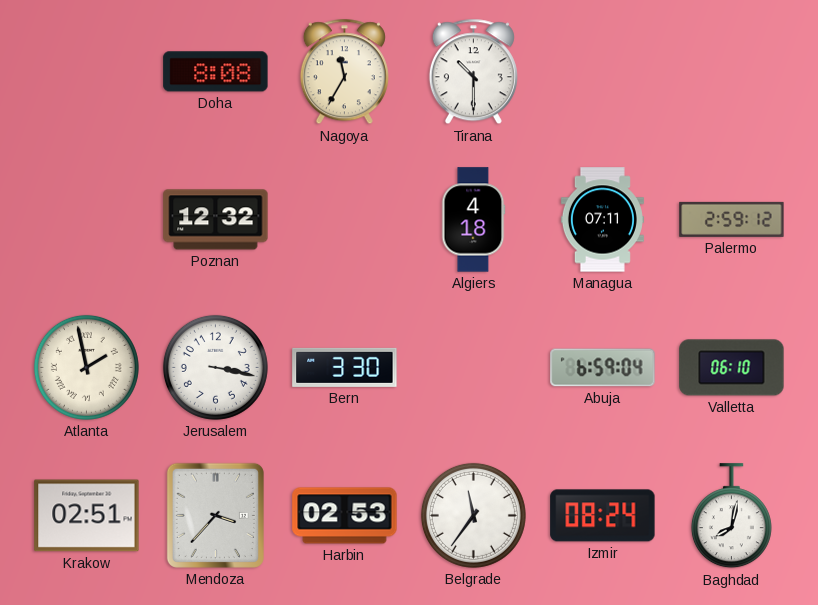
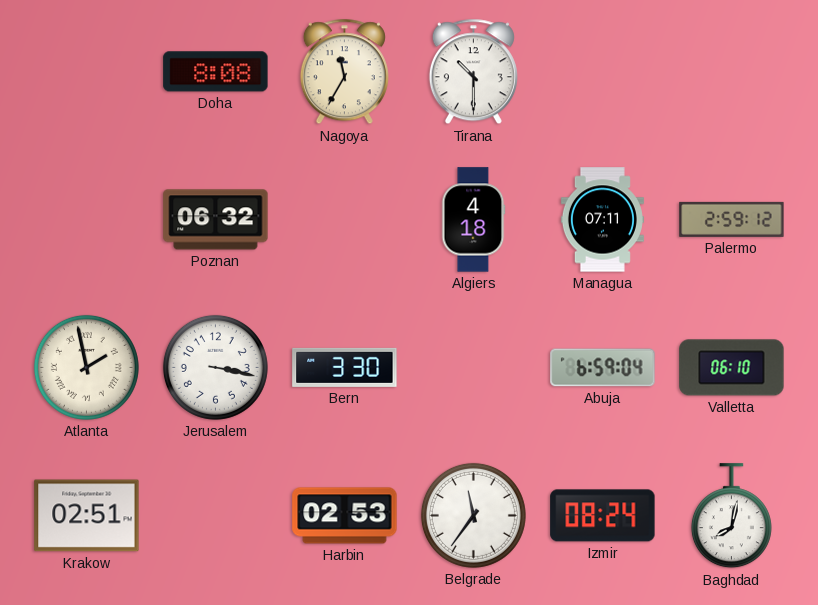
Poznan: 12:32 -> 06:32
Mendoza: 3:37 -> none
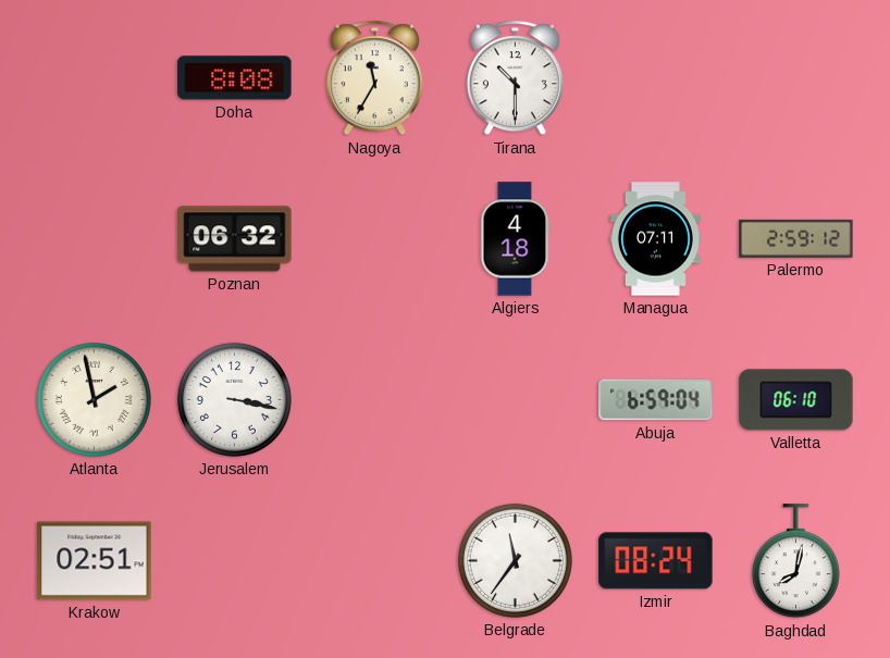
Bern: 3:30 -> none
Harbin: 02:53 -> none
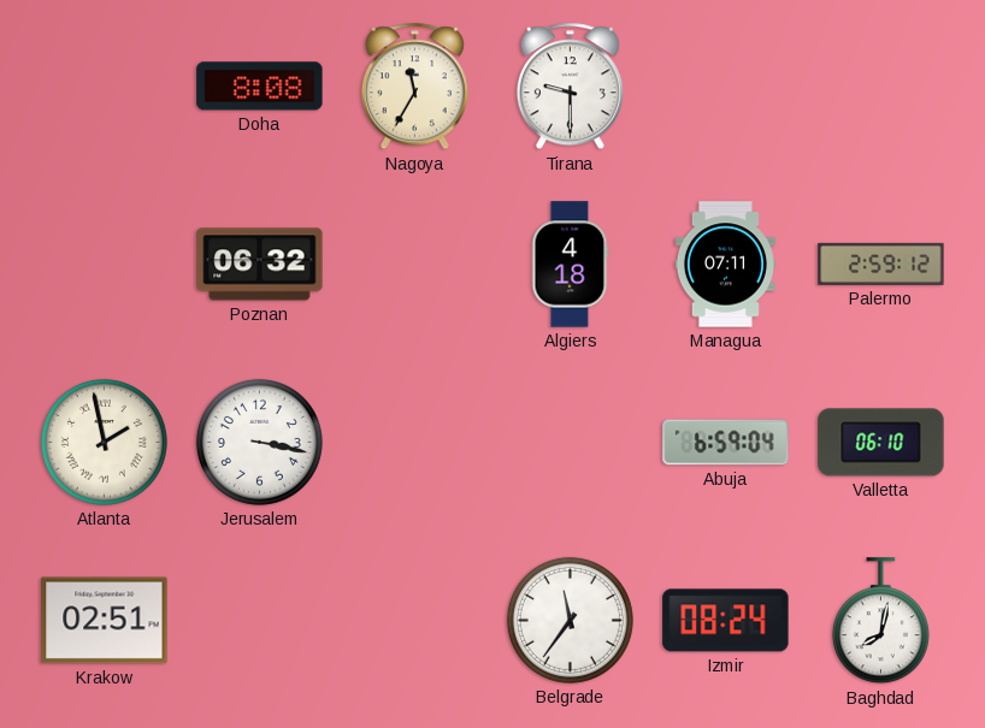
Tirana: 10:30 -> 9:30
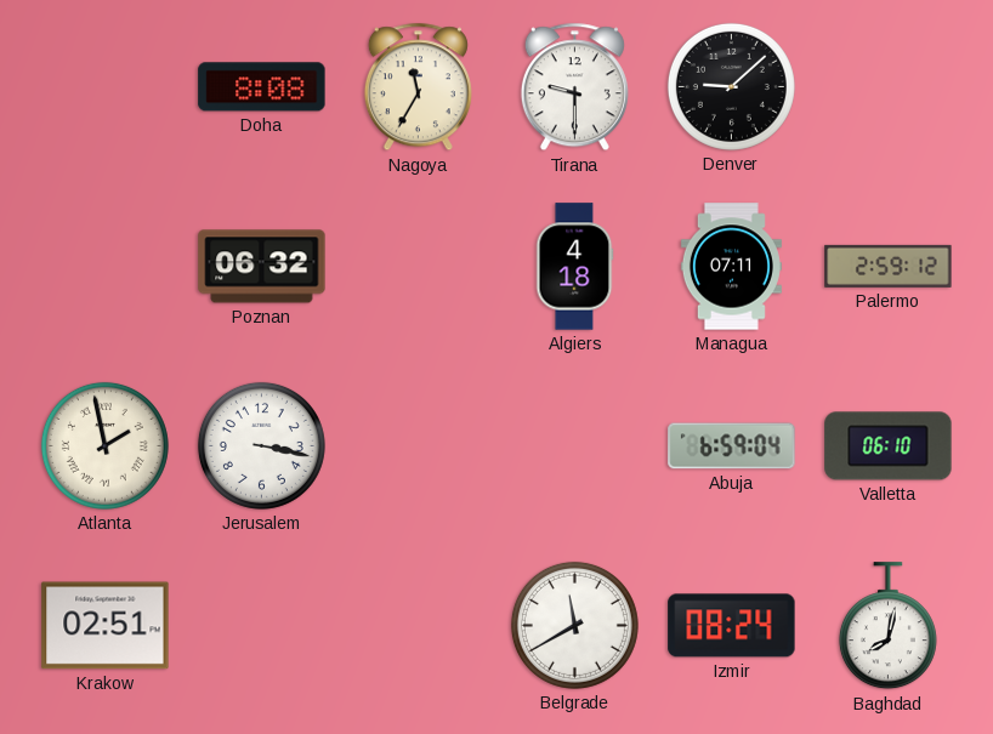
Denver: none -> 9:08
Belgrade: 11:36 -> 11:40
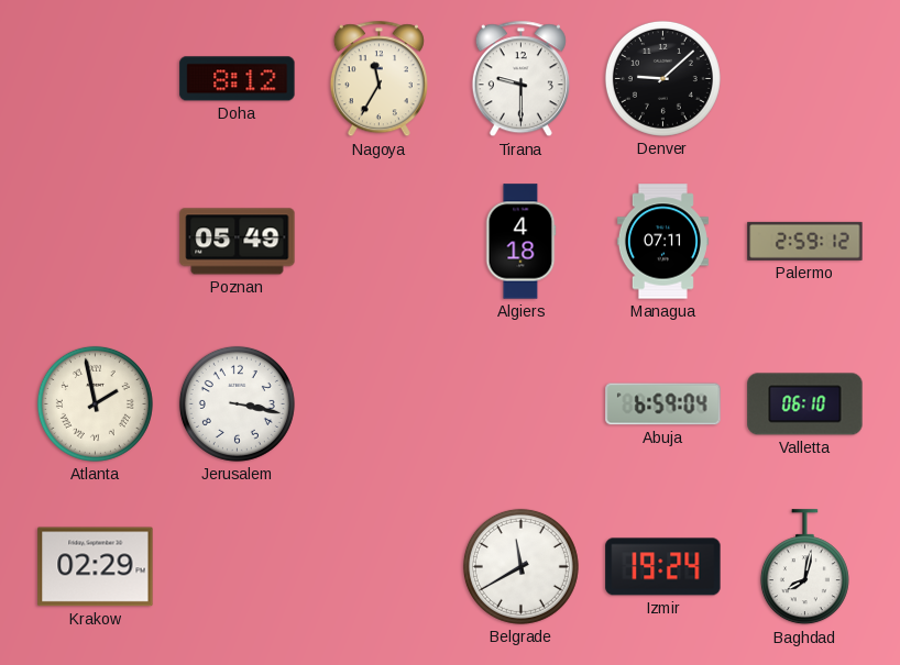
Doha: 8:08 -> 8:12
Poznan: 06:32 -> 05:49
Krakow: 02:51 -> 02:29
Izmir: 08:24 -> 19:24
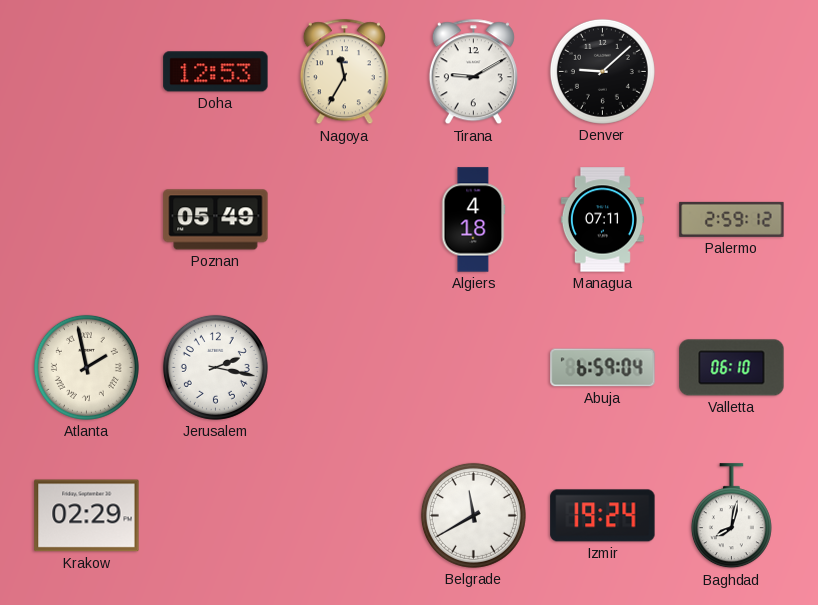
Doha: 8:12 -> 12:53
Tirana: 9:30 -> 9:10
Jerusalem: 3:17 -> 2:17
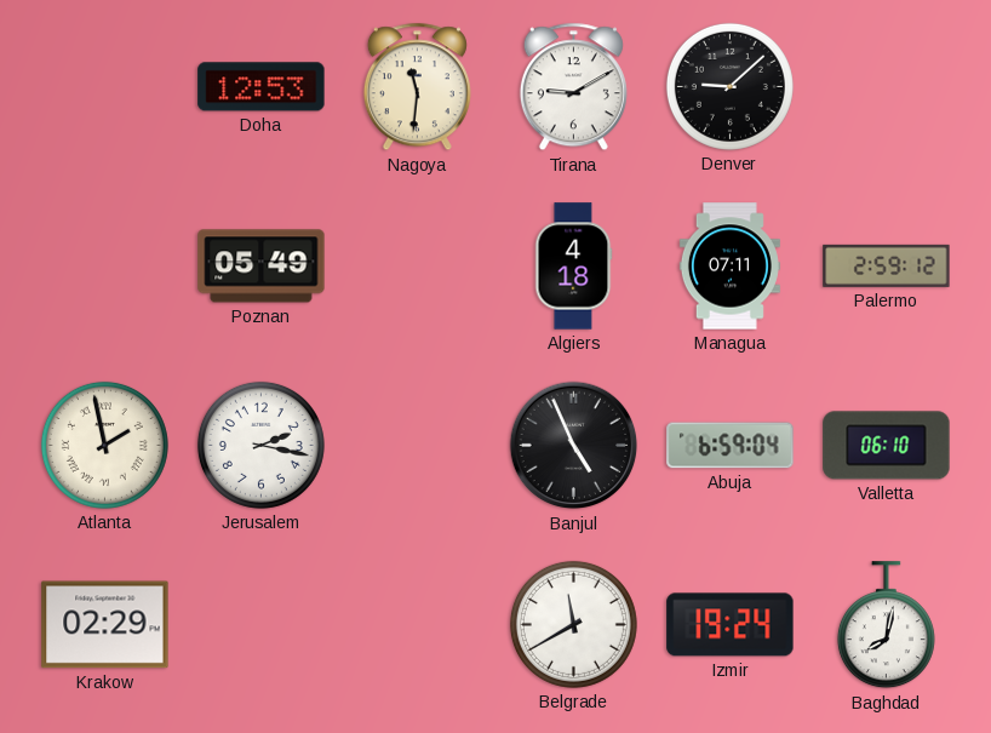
Nagoya: 11:35 -> 11:31
Banjul: none -> 4:56
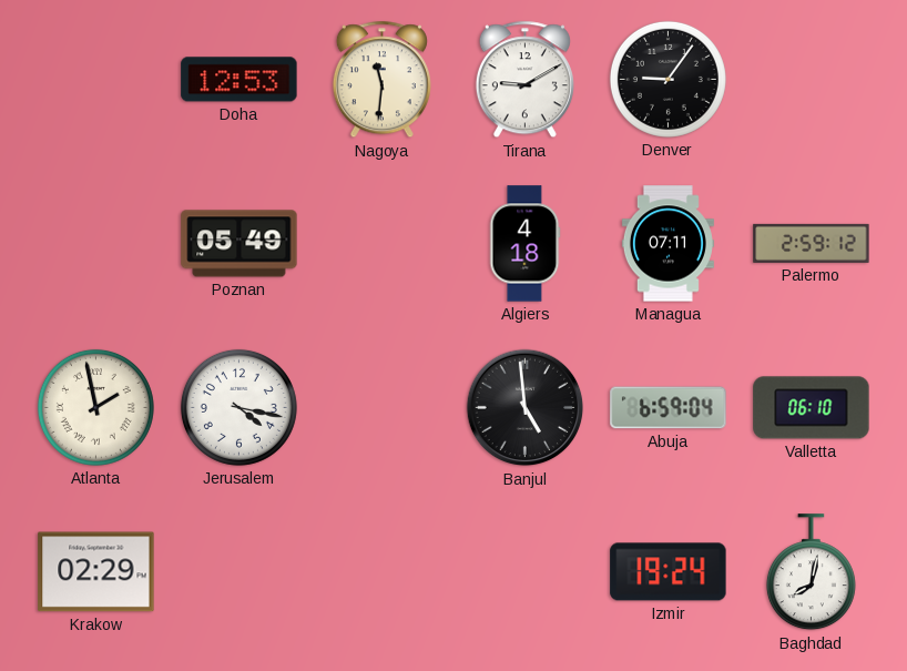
Denver: 9:08 -> 9:06
Jerusalem: 2:17 -> 4:17
Banjul: 4:56 -> 4:59
Belgrade: 11:40 -> none
